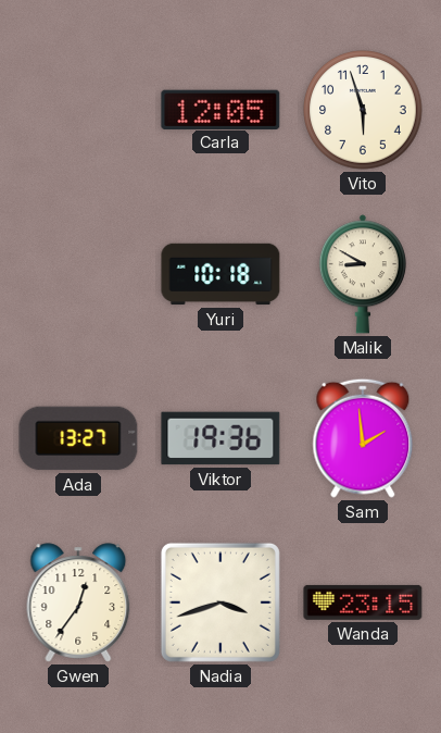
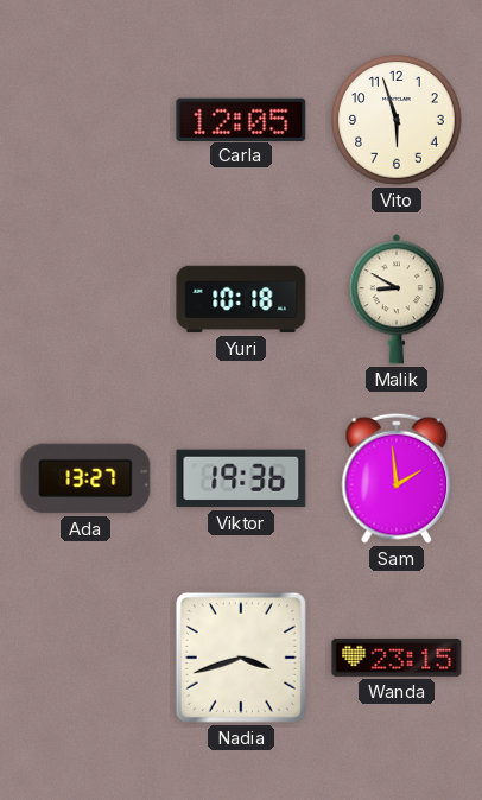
Gwen: 12:36 -> none
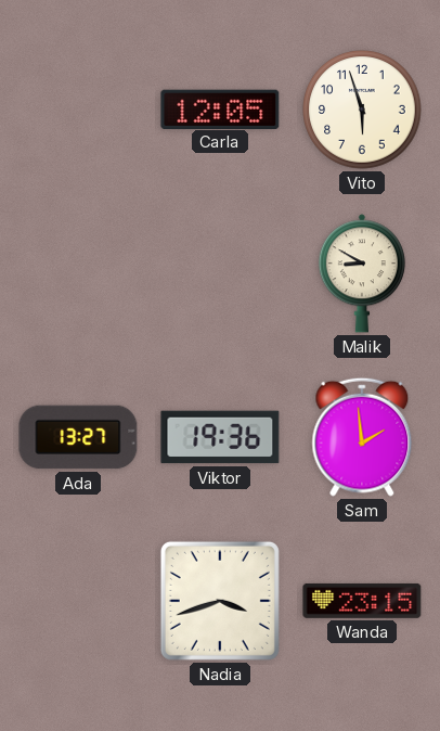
Yuri: 10:18 -> none
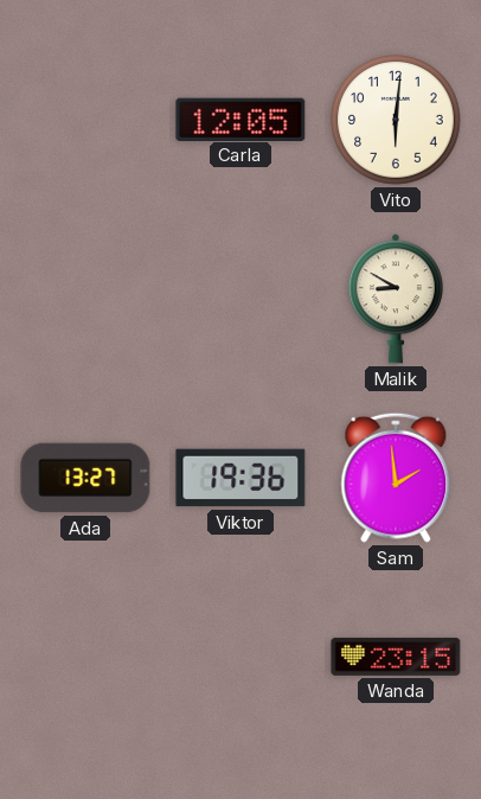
Vito: 5:57 -> 6:01
Nadia: 3:42 -> none
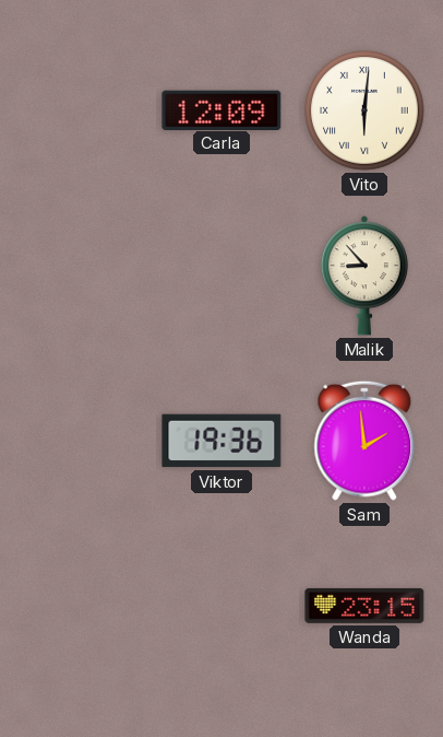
Carla: 12:05 -> 12:09
Vito numerals: Arabic -> Roman
Malik: 8:50 -> 8:53
Ada: 13:27 -> none
